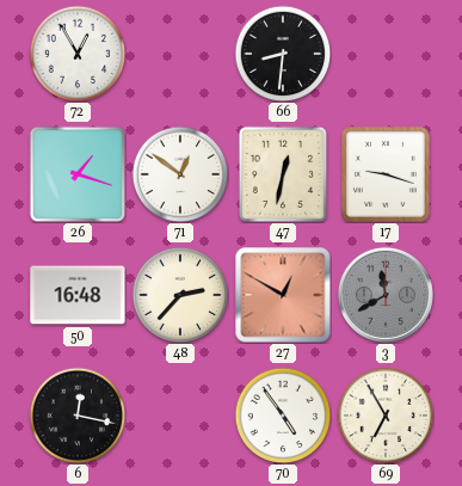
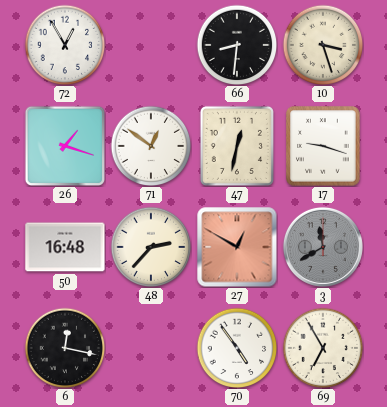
10: none -> 3:27
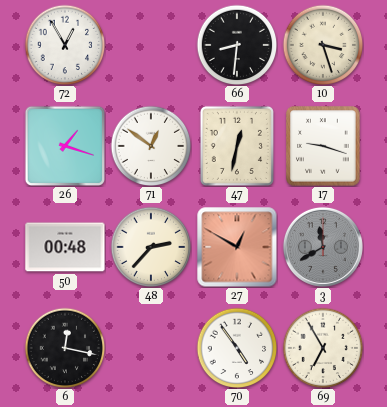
50: 16:48 -> 00:48
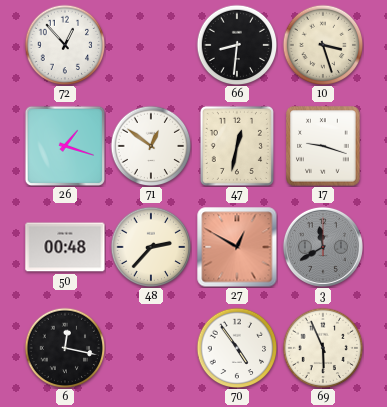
72: 12:55 -> 12:53
69: 6:55 -> 5:56
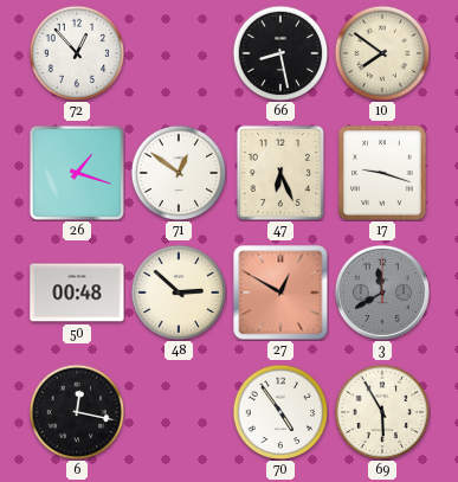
66: 8:31 -> 8:28
10: 3:27 -> 7:51
47: 12:32 -> 6:26
48: 2:37 -> 2:52
69: 5:56 -> 5:55
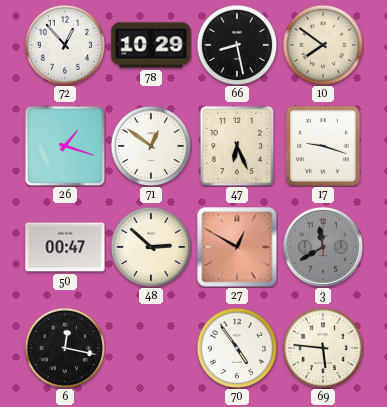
78: none -> 10:29
50: 00:48 -> 00:47
69: 5:55 -> 5:46
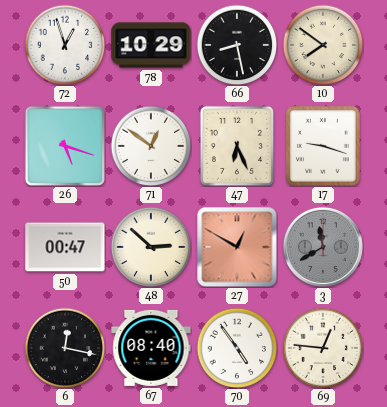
72: 12:53 -> 12:57
26: 1:18 -> 5:18
67: none -> 08:40
69: 5:46 -> 12:46
